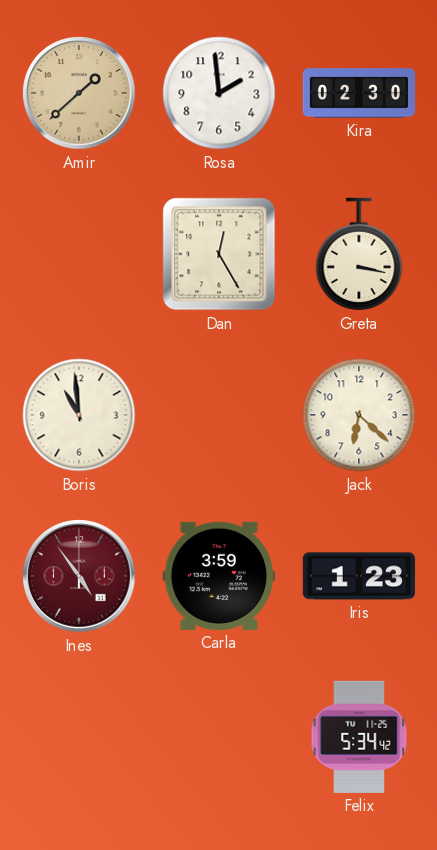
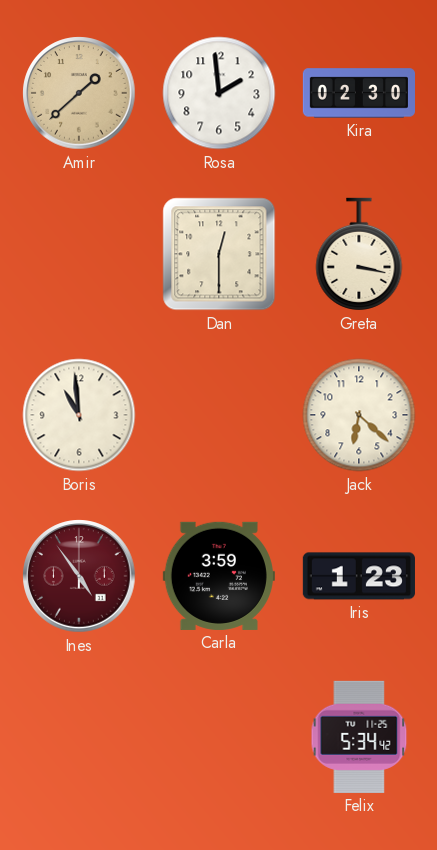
Dan: 12:25 -> 12:30
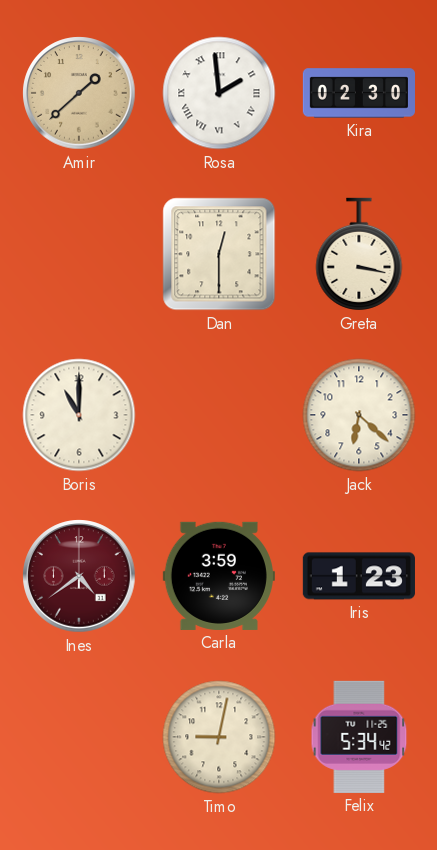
Rosa numerals: Arabic -> Roman
Boris: 10:59 -> 11:00
Ines: 4:54 -> 4:39
Timo: none -> 9:02
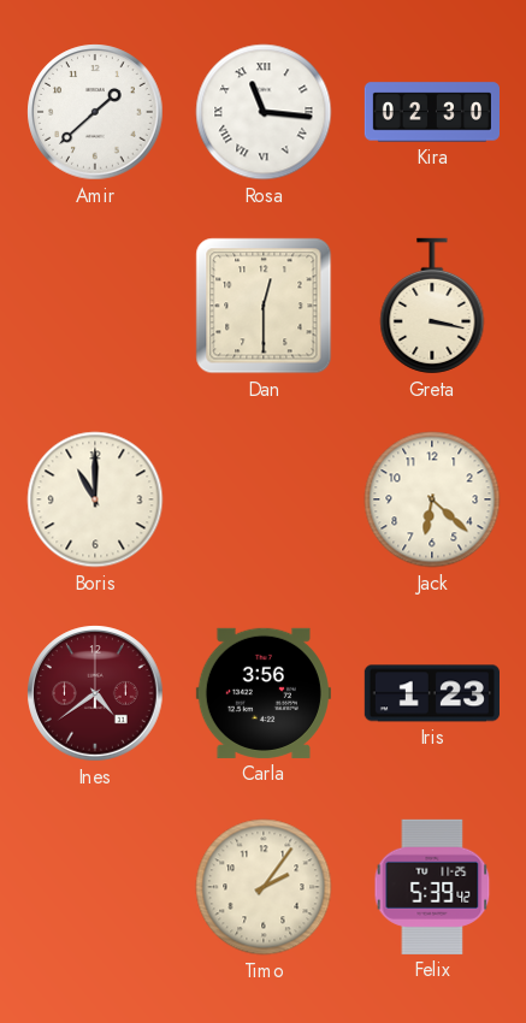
Amir dial: champagne -> white
Rosa: 1:59 -> 11:16
Carla: 3:59 -> 3:56
Timo: 9:02 -> 2:06
Felix: 5:34 -> 5:39
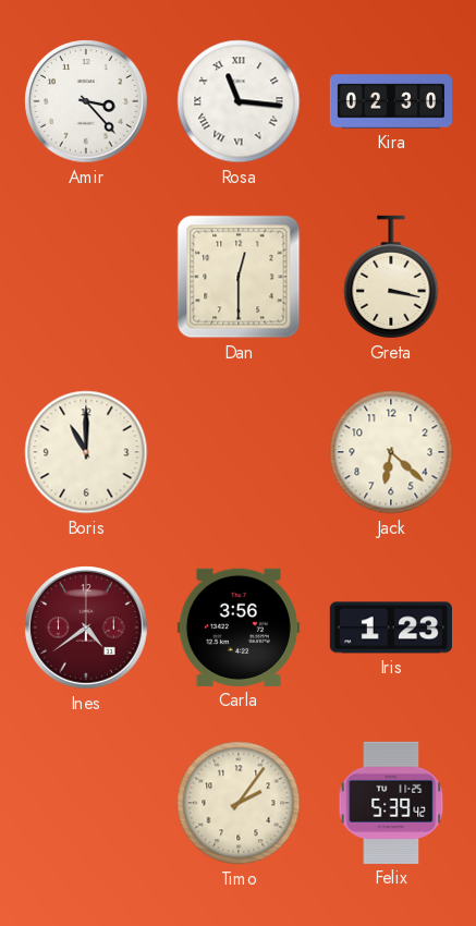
Amir: 1:38 -> 3:23
